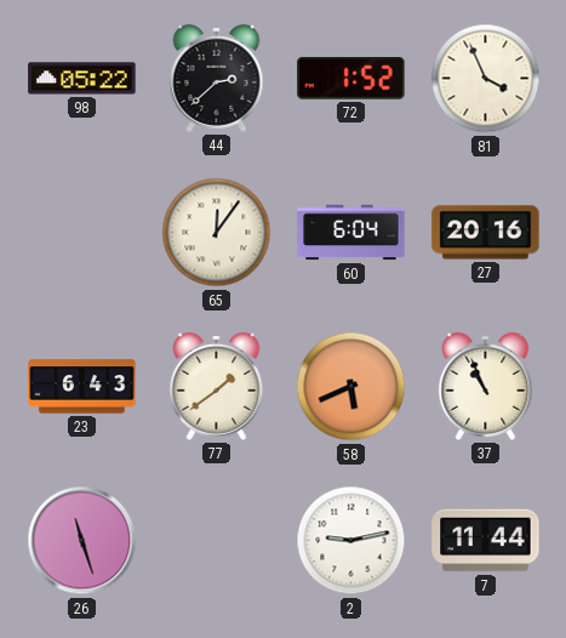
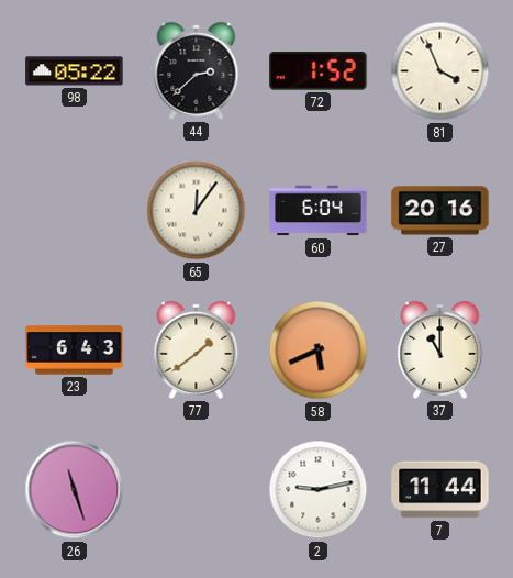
37: 10:56 -> 11:00
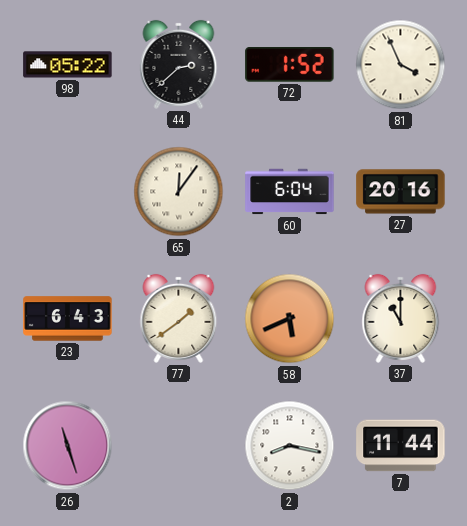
2: 9:13 -> 8:17
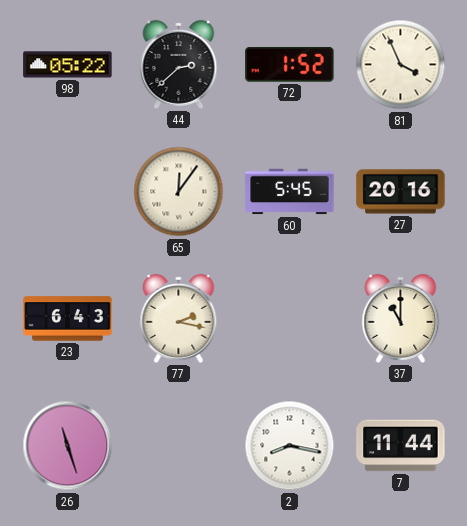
60: 6:04 -> 5:45
77: 1:39 -> 2:17
58: 5:41 -> none
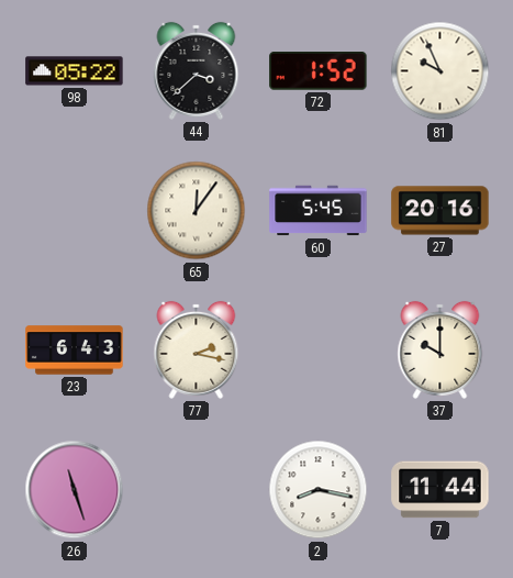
44: 2:38 -> 3:38
81: 3:56 -> 9:56
37: 11:00 -> 10:00
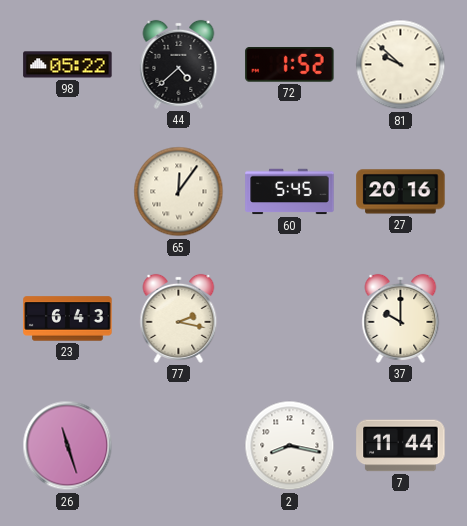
44: 3:38 -> 4:38
81: 9:56 -> 9:52
